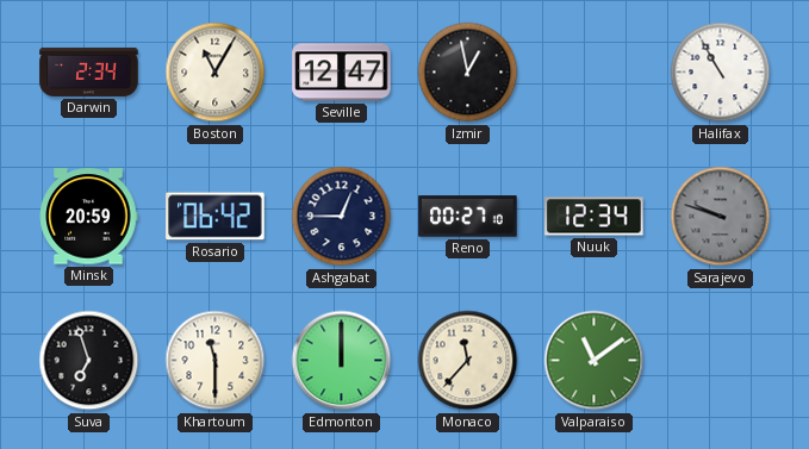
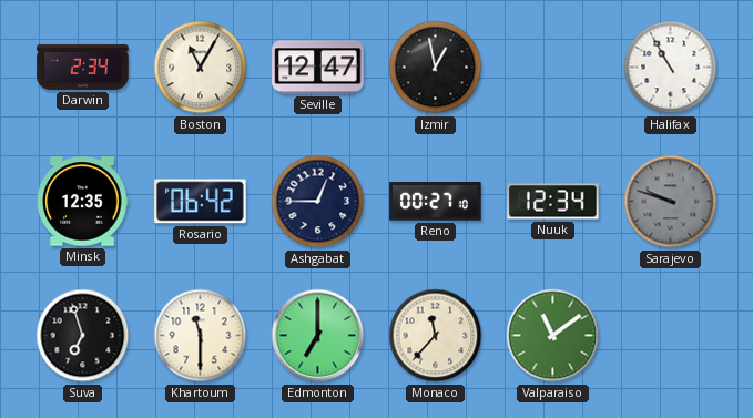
Minsk: 20:59 -> 12:35
Edmonton: 12:00 -> 7:00
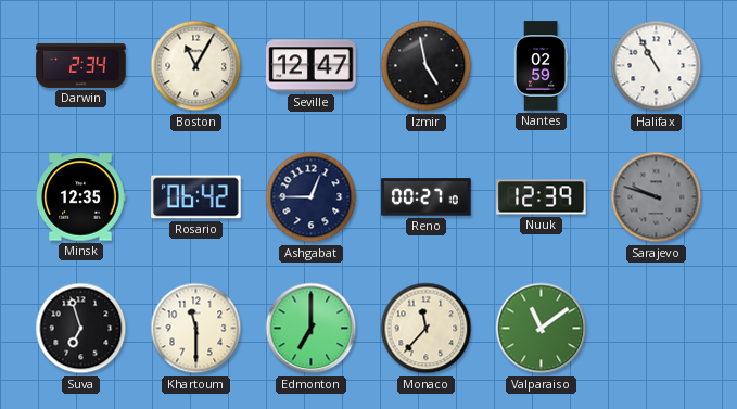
Izmir: 12:58 -> 4:58
Nantes: none -> 02:59
Nuuk: 12:34 -> 12:39
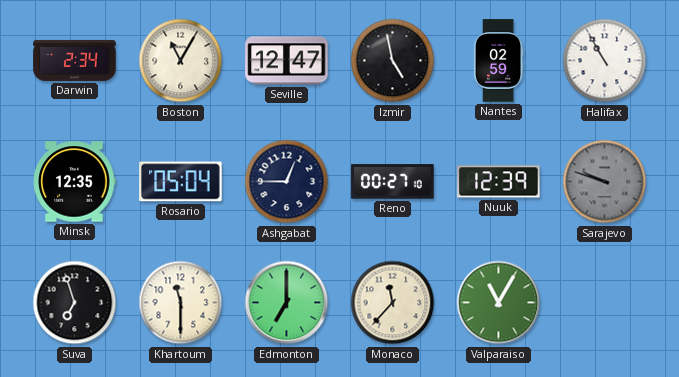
Rosario: 06:42 -> 05:04
Valparaiso: 11:09 -> 11:05
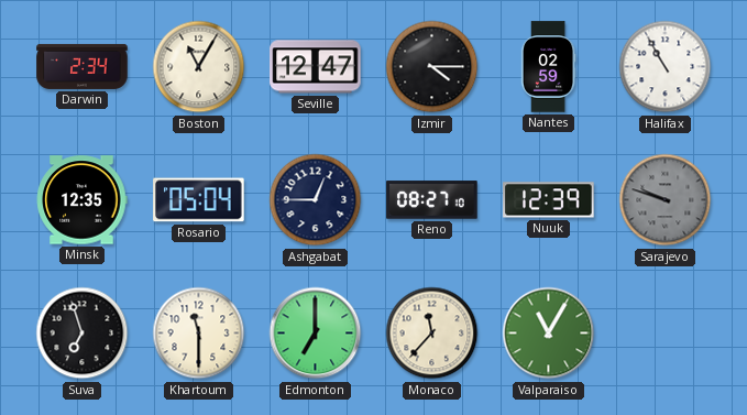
Izmir: 4:58 -> 4:15
Reno: 00:27 -> 08:27
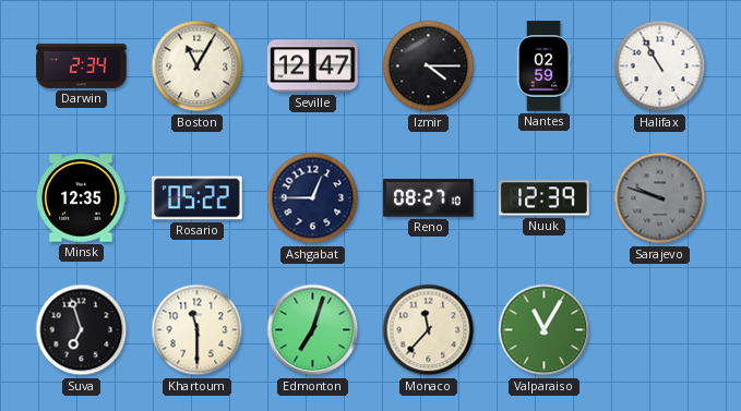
Rosario: 05:04 -> 05:22
Edmonton: 7:00 -> 7:03
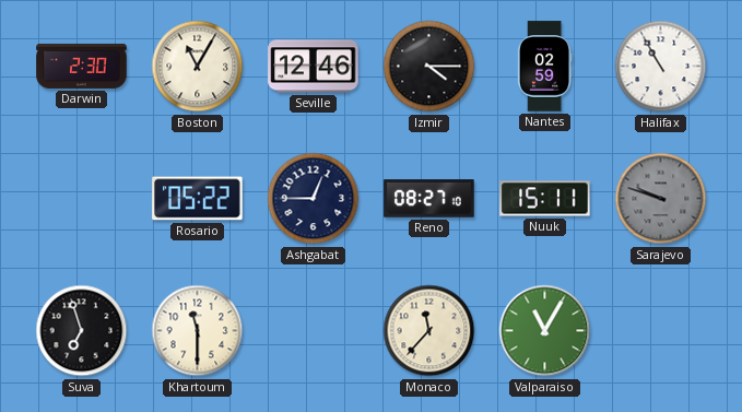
Darwin: 2:34 -> 2:30
Seville: 12:47 -> 12:46
Minsk: 12:35 -> none
Nuuk: 12:39 -> 15:11
Edmonton: 7:03 -> none
